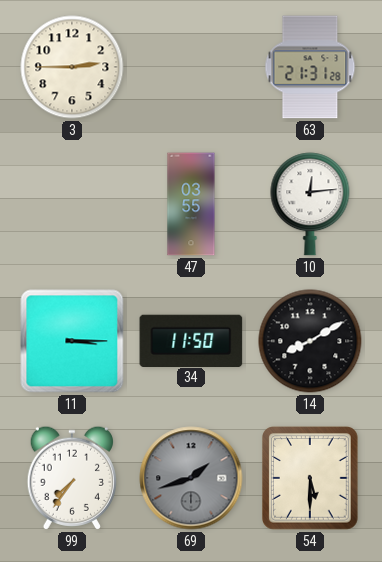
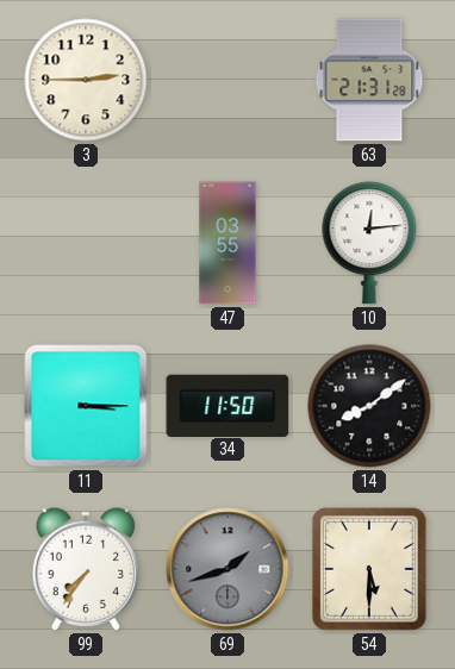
14: 8:10 -> 8:09
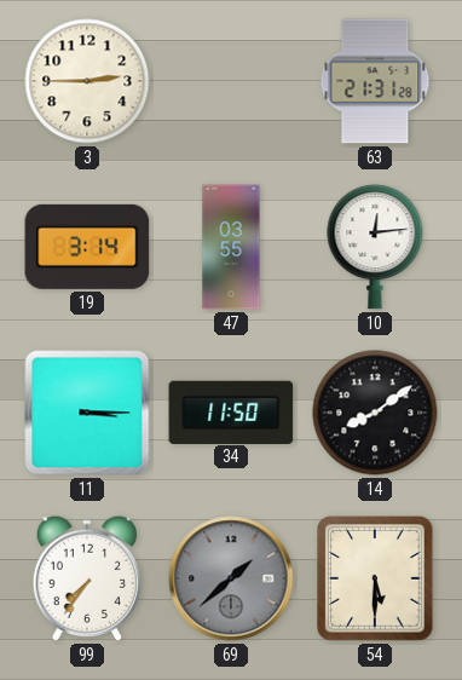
19: none -> 3:14
69: 1:42 -> 1:38
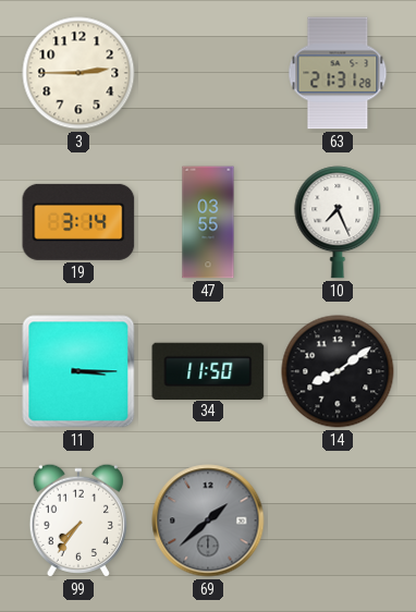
10: 12:14 -> 7:26
54: 5:30 -> none
